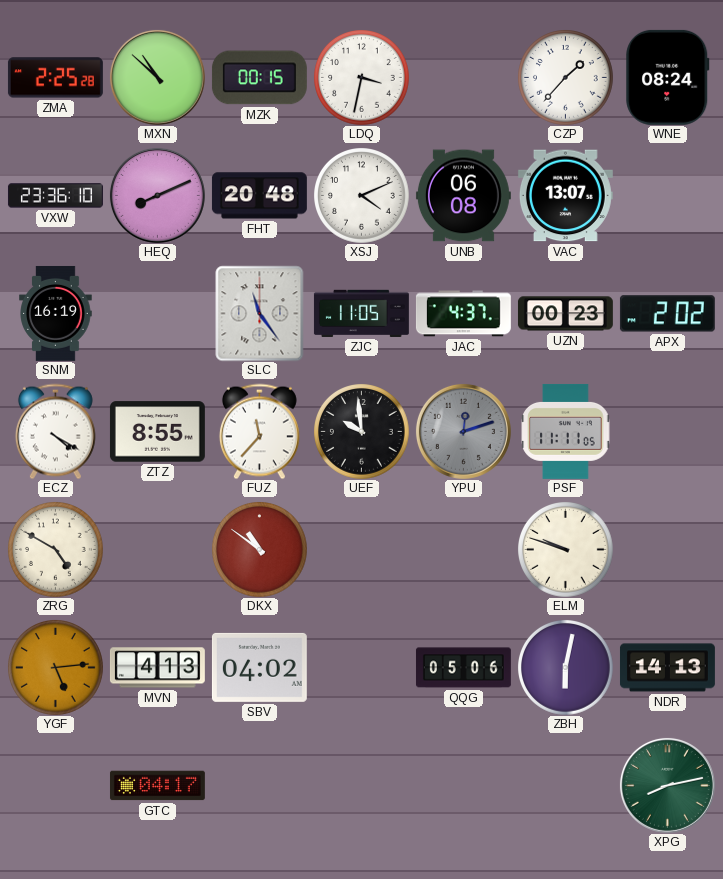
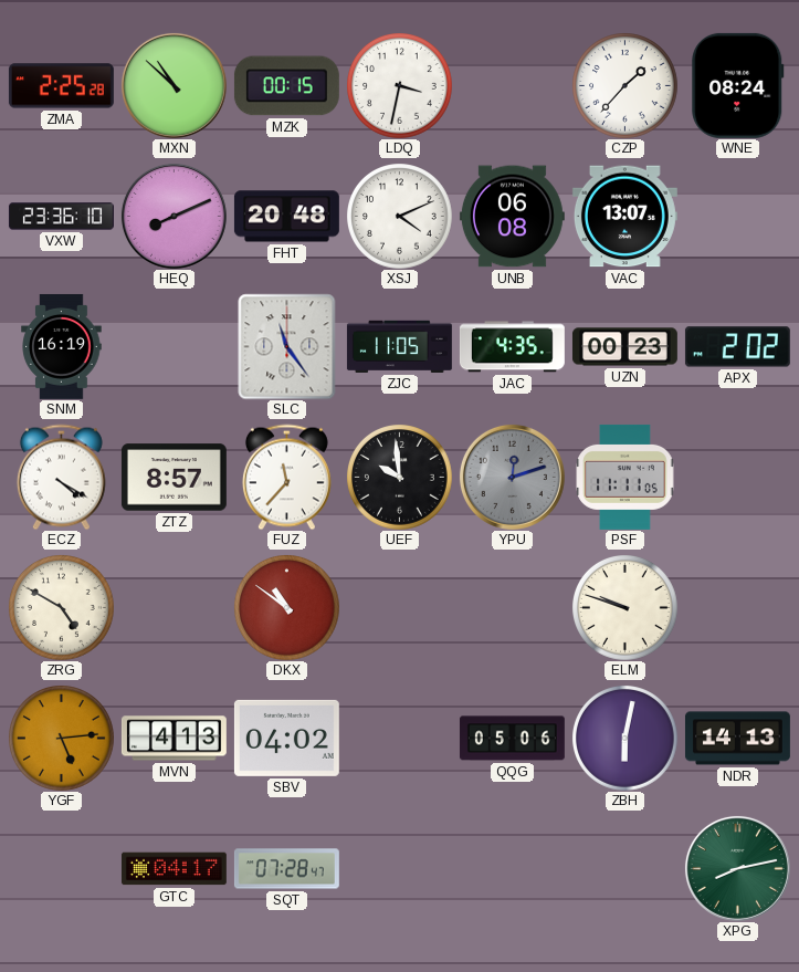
JAC: 4:37 -> 4:35
ZTZ: 8:55 -> 8:57
SQT: none -> 07:28
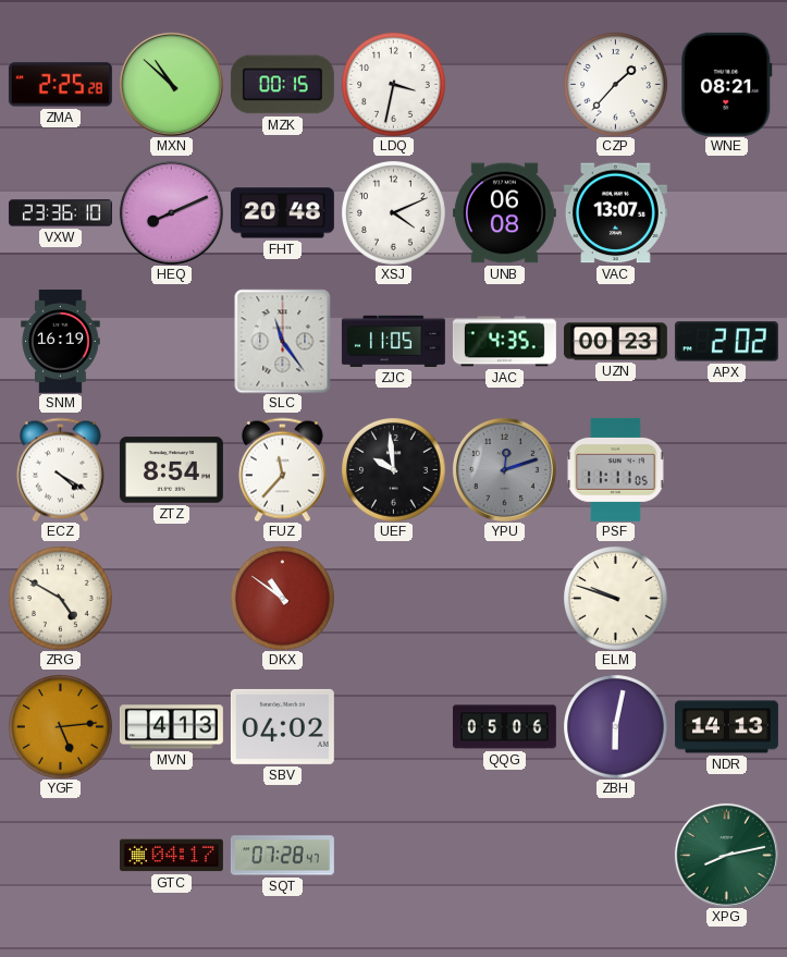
WNE: 08:24 -> 08:21
ZTZ: 8:57 -> 8:54
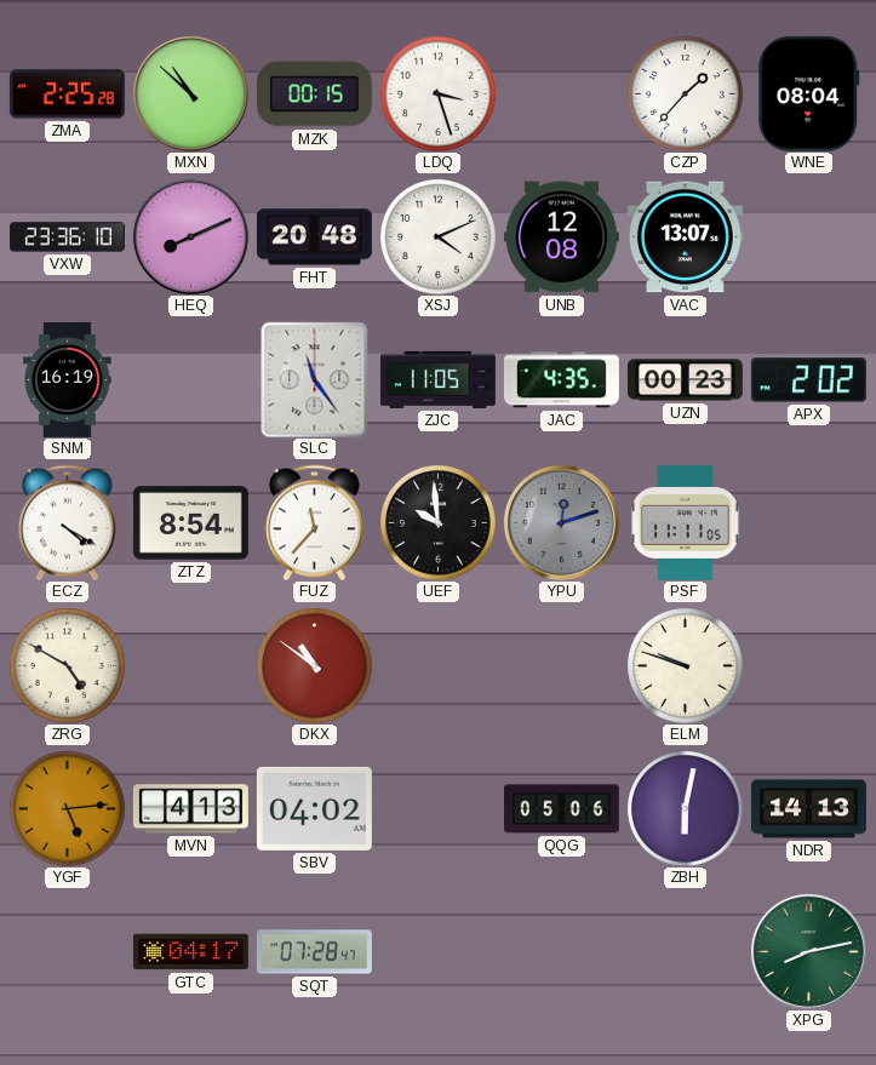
LDQ: 3:32 -> 3:27
WNE: 08:21 -> 08:04
UNB: 06:08 -> 12:08
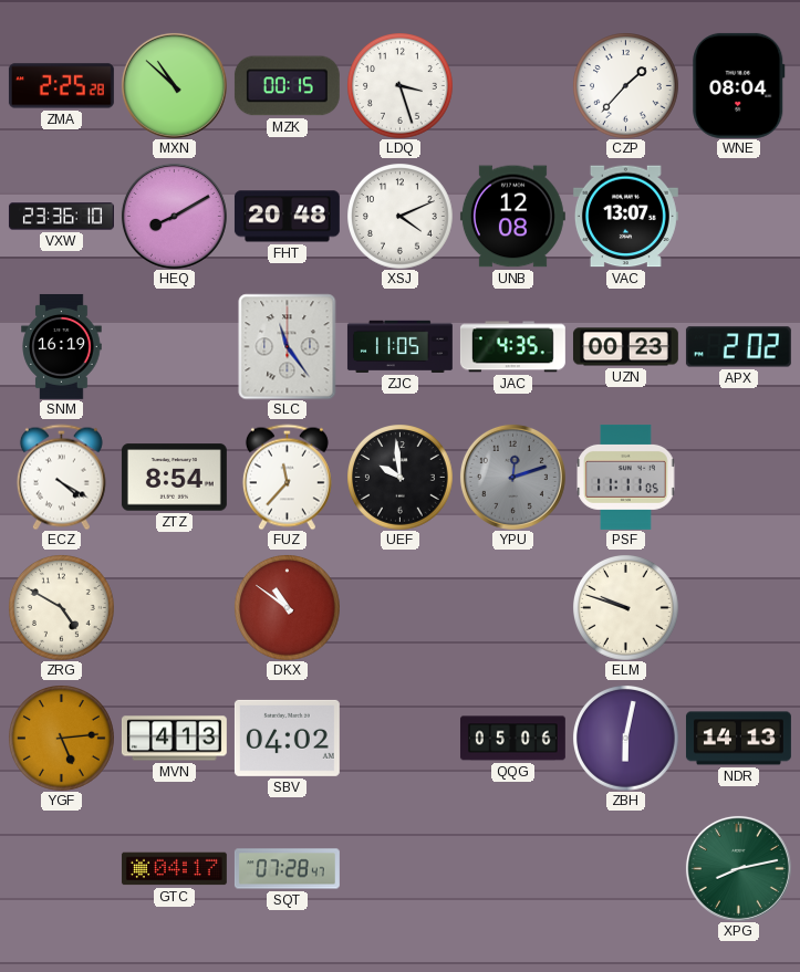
HEQ: 8:11 -> 8:10
